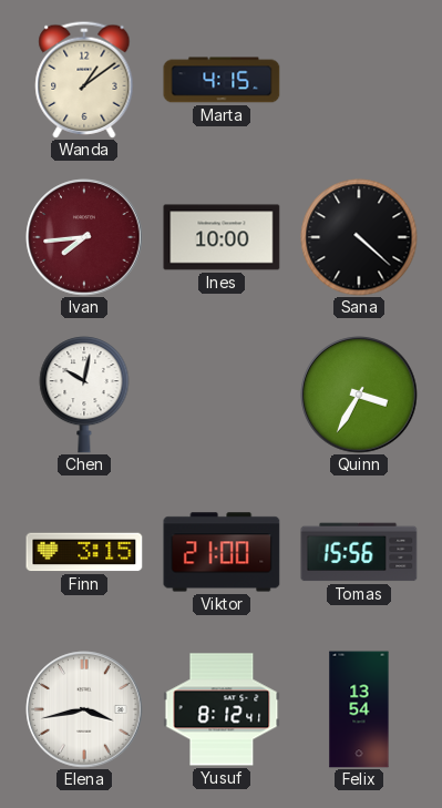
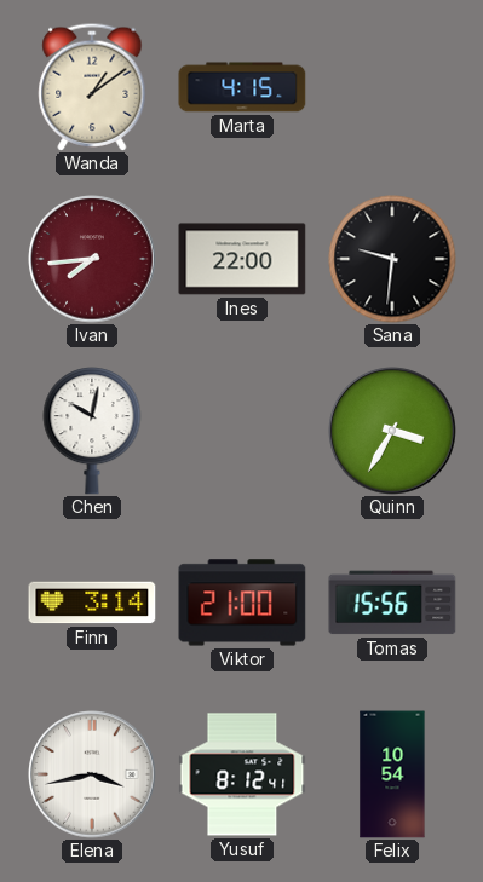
Ines: 10:00 -> 22:00
Sana: 4:22 -> 9:31
Finn: 3:15 -> 3:14
Felix: 13:54 -> 10:54
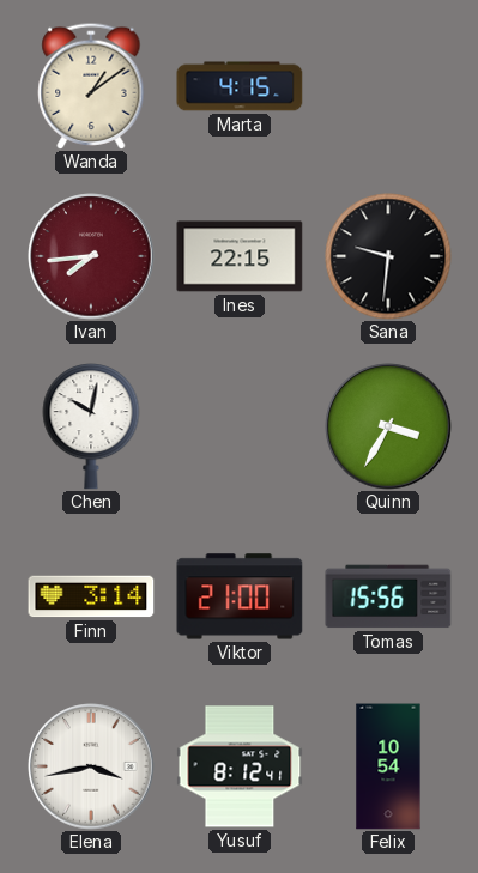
Ines: 22:00 -> 22:15
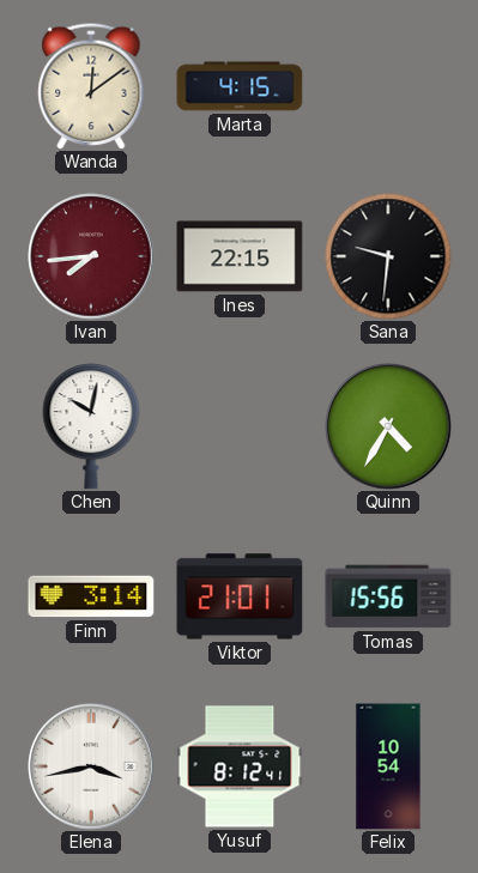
Wanda: 1:09 -> 12:09
Quinn: 3:35 -> 4:35
Viktor: 21:00 -> 21:01
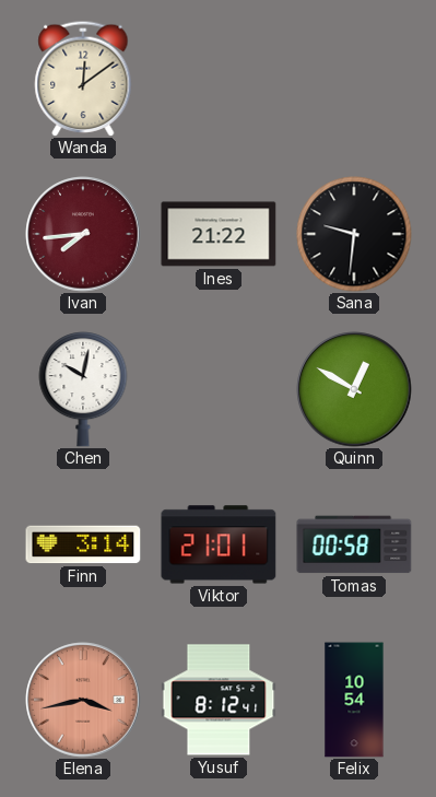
Marta: 4:15 -> none
Ines: 22:15 -> 21:22
Quinn: 4:35 -> 12:50
Tomas: 15:56 -> 00:58
Elena dial: white -> salmon
